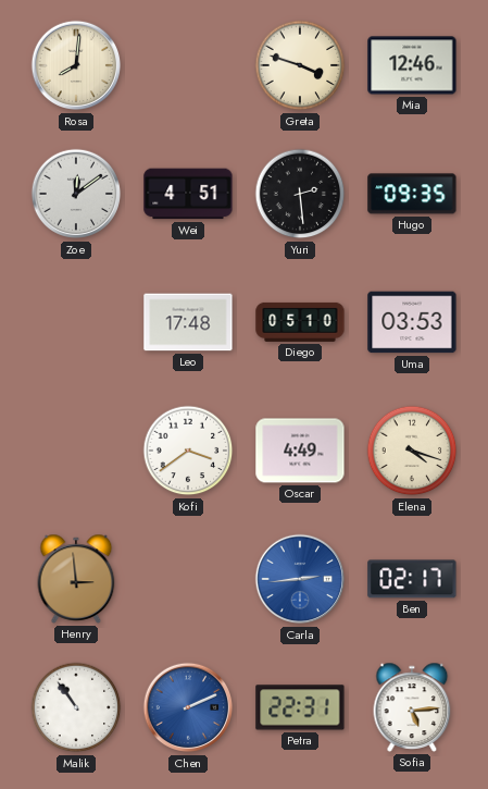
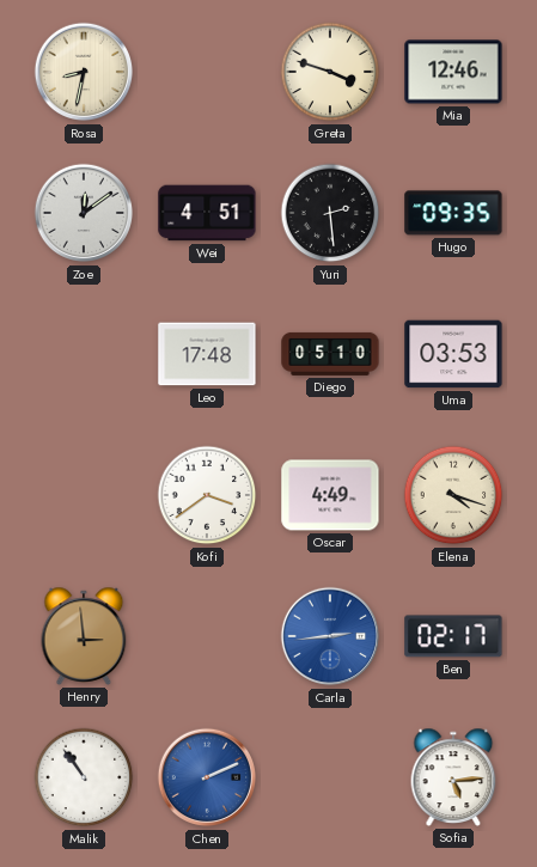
Rosa: 8:01 -> 8:32
Petra: 22:31 -> none
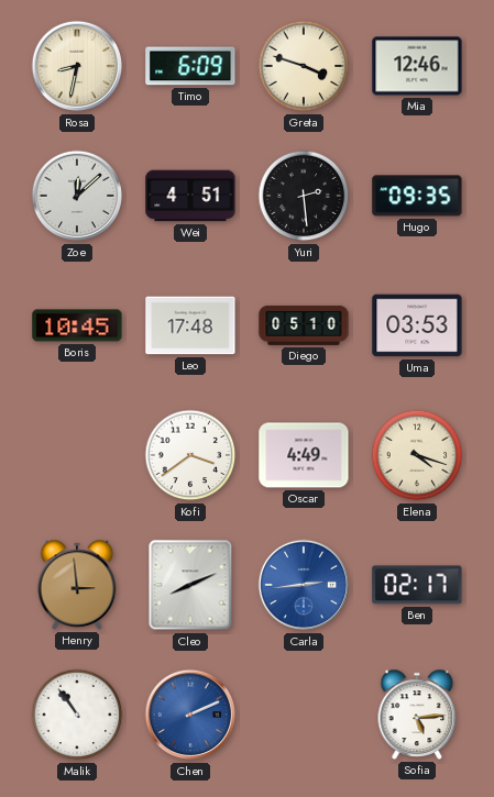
Timo: none -> 6:09
Zoe: 12:09 -> 12:08
Boris: none -> 10:45
Cleo: none -> 8:11
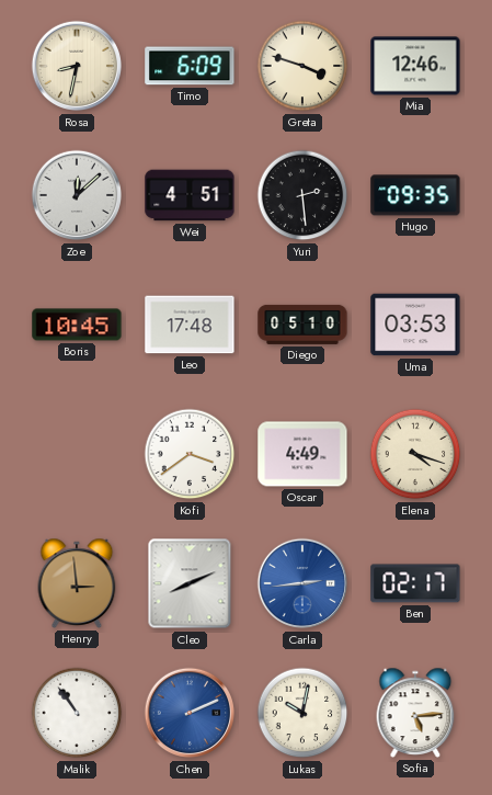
Lukas: none -> 10:02
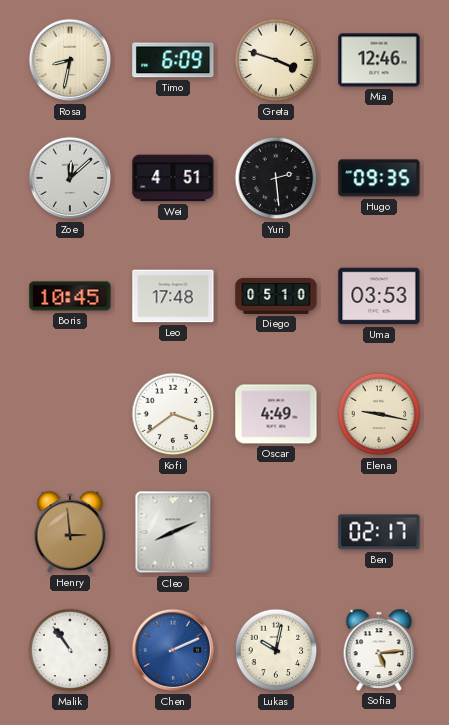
Elena: 4:18 -> 9:17
Carla: 2:44 -> none
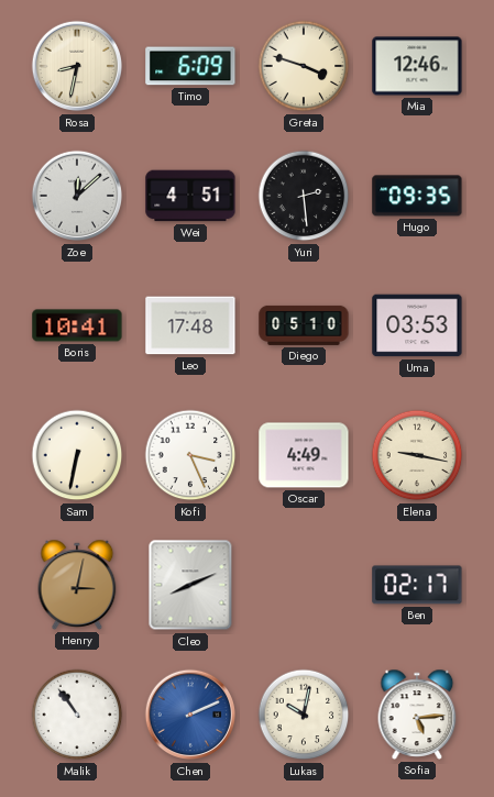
Boris: 10:45 -> 10:41
Sam: none -> 6:32
Kofi: 3:39 -> 3:26
Henry: 2:59 -> 3:02
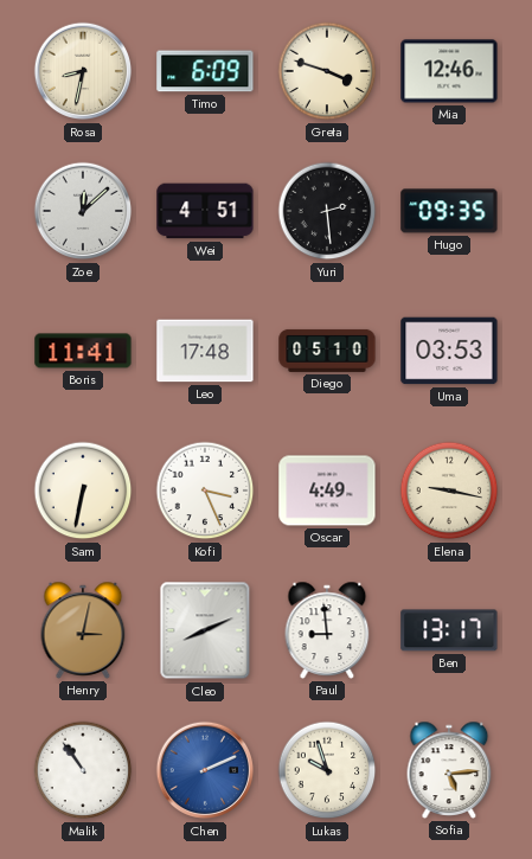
Boris: 10:41 -> 11:41
Paul: none -> 8:59
Ben: 02:17 -> 13:17
Lukas: 10:02 -> 9:57
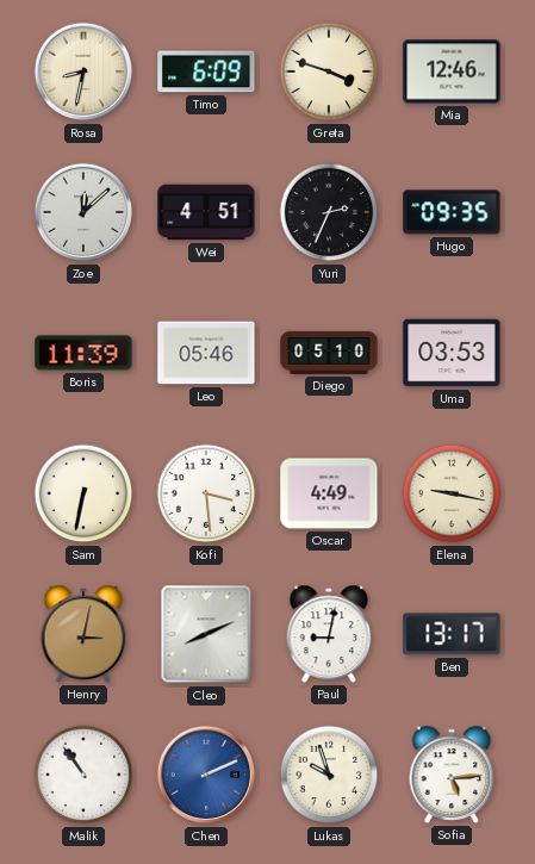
Yuri: 2:29 -> 2:34
Boris: 11:41 -> 11:39
Leo: 17:48 -> 05:46
Kofi: 3:26 -> 3:29
Paul: 8:59 -> 9:02
